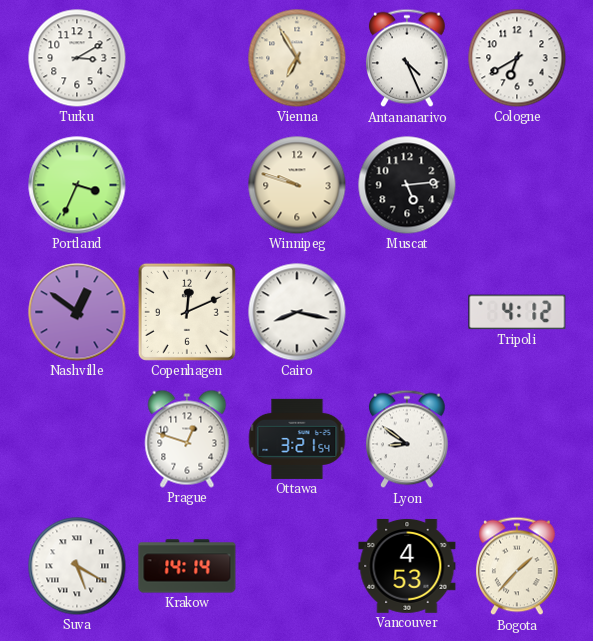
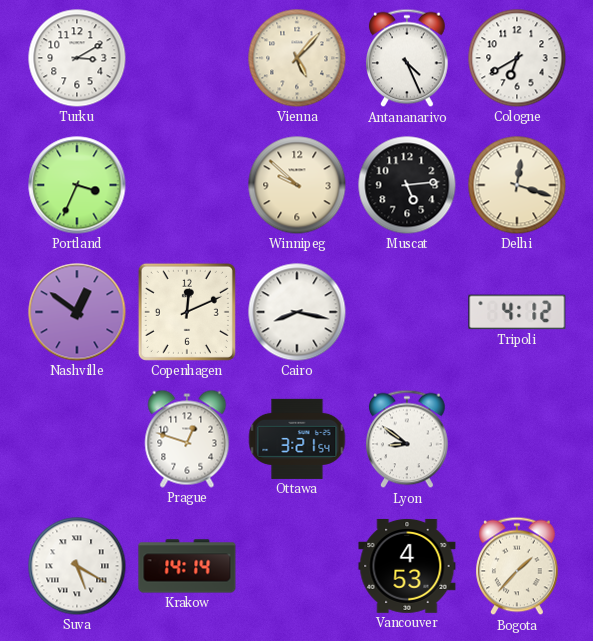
Vienna: 6:55 -> 5:07
Winnipeg: 9:48 -> 9:52
Delhi: none -> 12:18
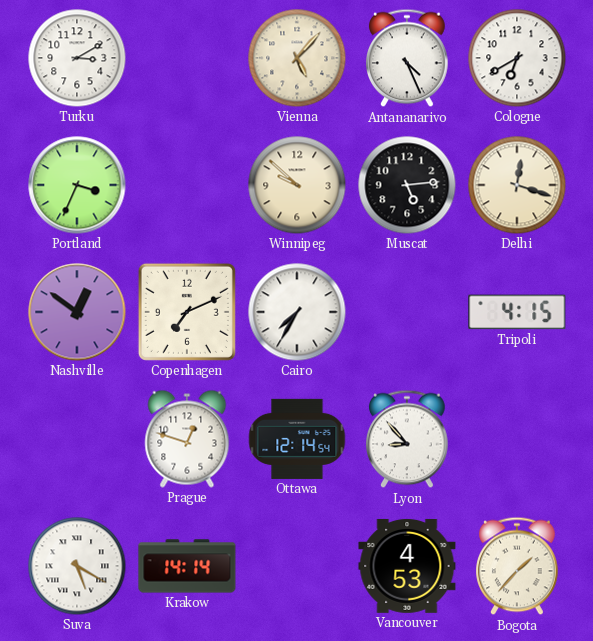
Copenhagen: 12:11 -> 7:11
Cairo: 8:17 -> 7:35
Tripoli: 4:12 -> 4:15
Ottawa: 3:21 -> 12:14
Lyon: 8:51 -> 8:53
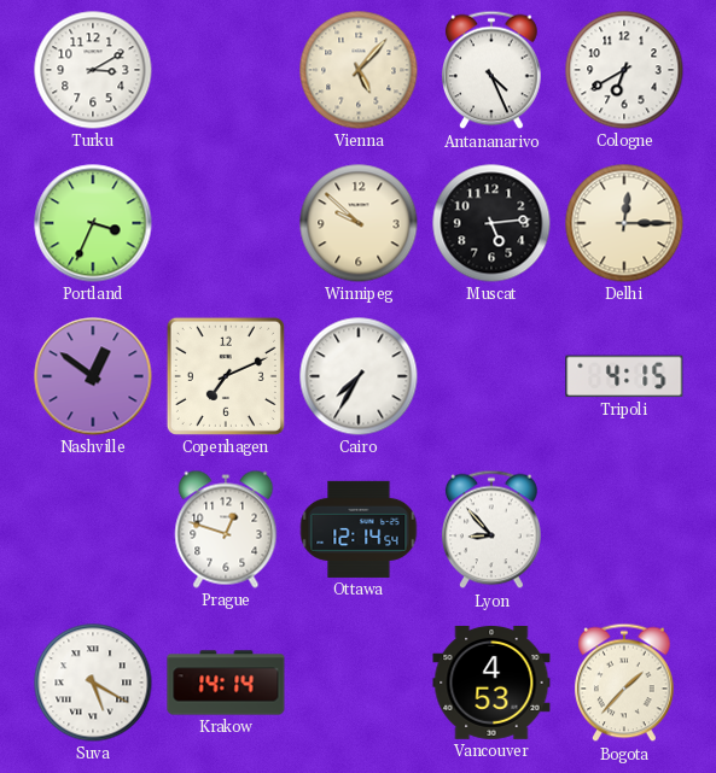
Delhi: 12:18 -> 12:15
